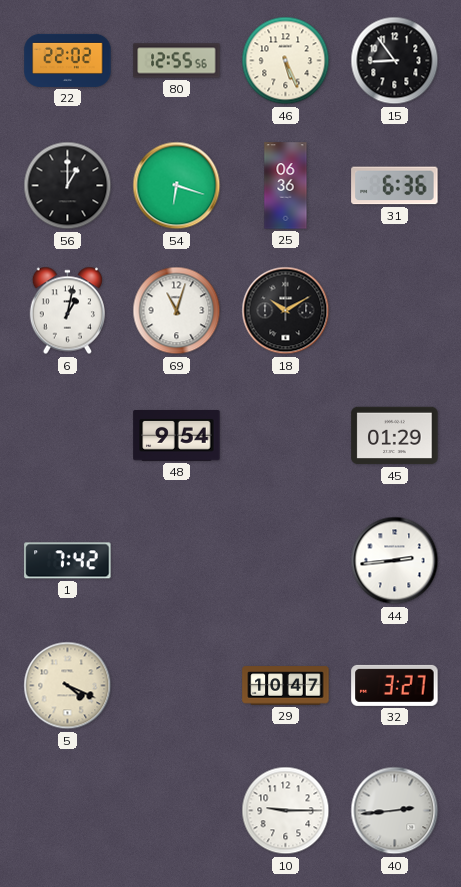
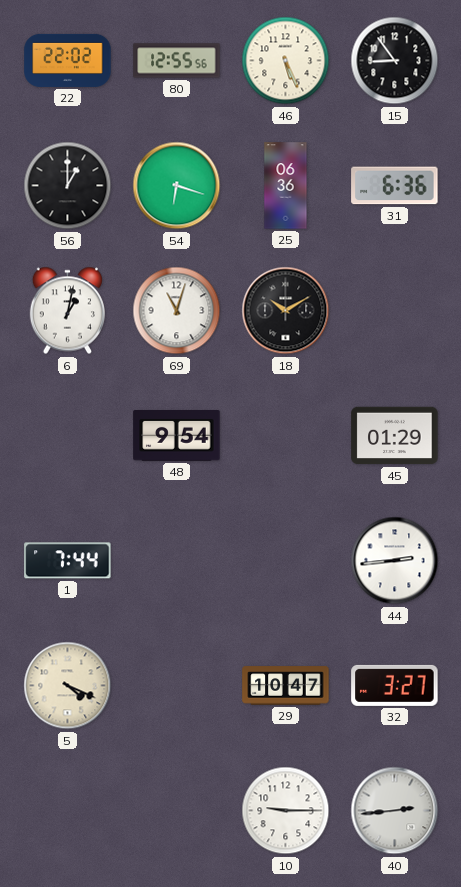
1: 7:42 -> 7:44
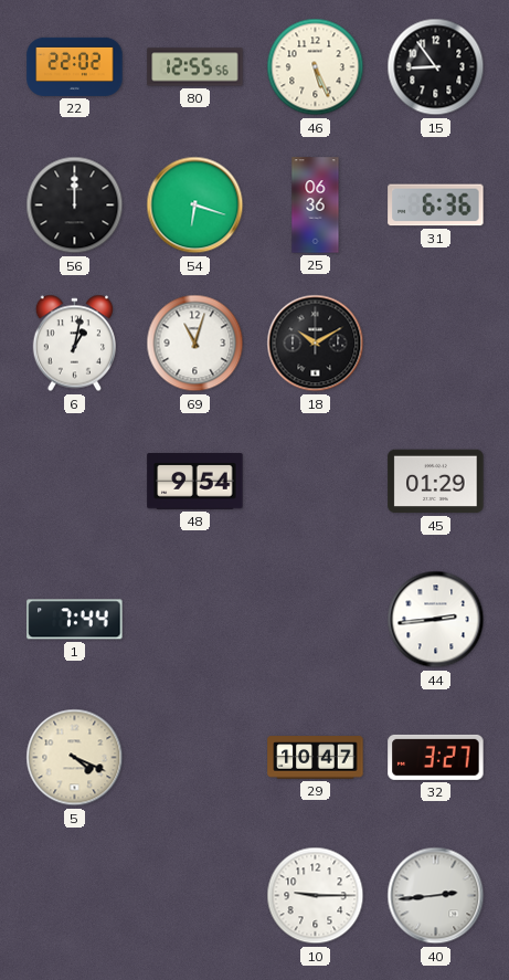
56: 1:00 -> 12:00
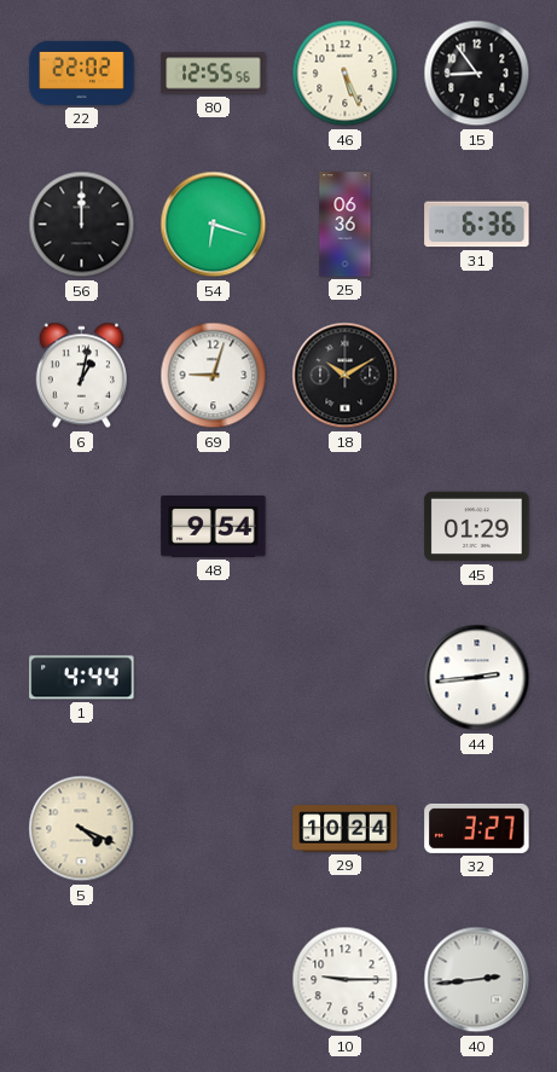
69: 11:03 -> 9:03
1: 7:44 -> 4:44
29: 10:47 -> 10:24
